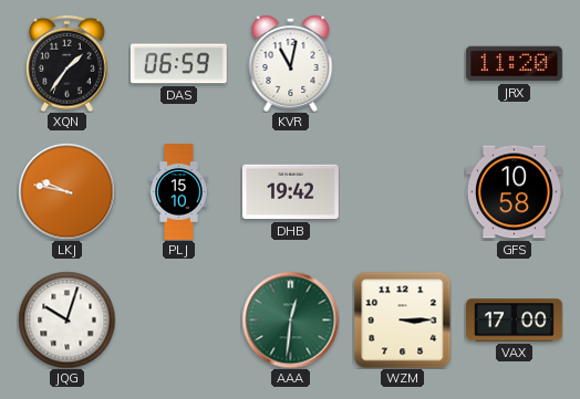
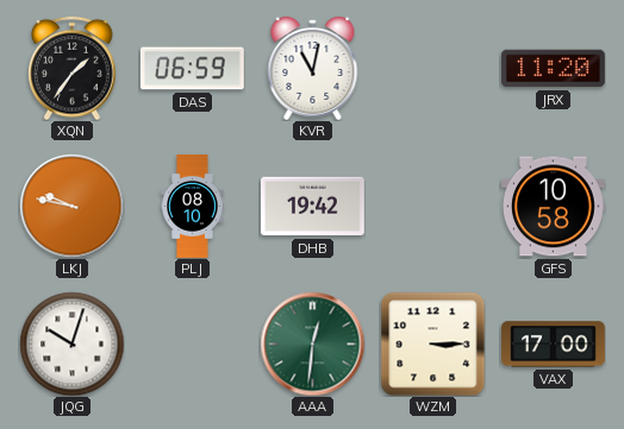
PLJ: 15:10 -> 08:10
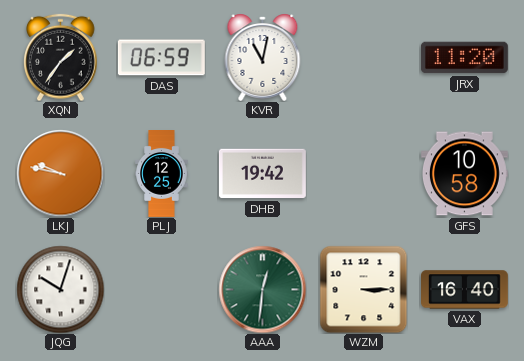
PLJ: 08:10 -> 12:25
VAX: 17:00 -> 16:40
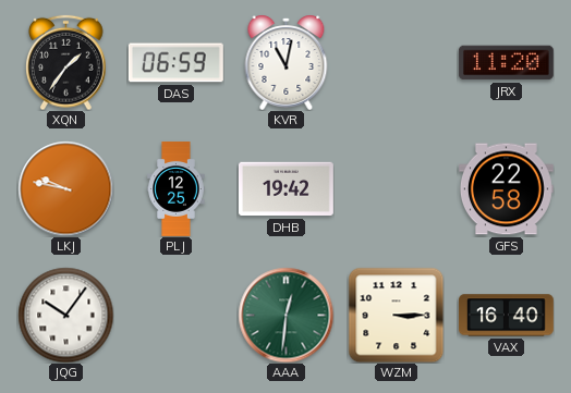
GFS: 10:58 -> 22:58
JQG: 10:03 -> 10:06
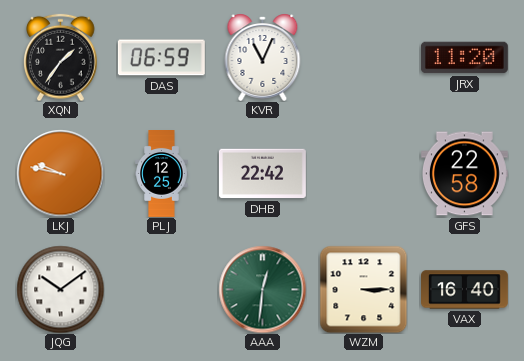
KVR: 11:02 -> 11:04
DHB: 19:42 -> 22:42
JQG: 10:06 -> 10:09
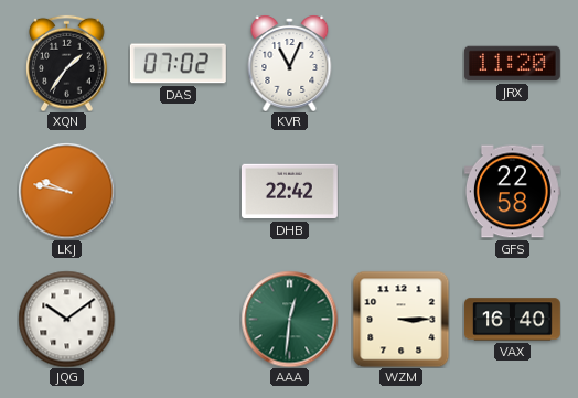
DAS: 06:59 -> 07:02
PLJ: 12:25 -> none
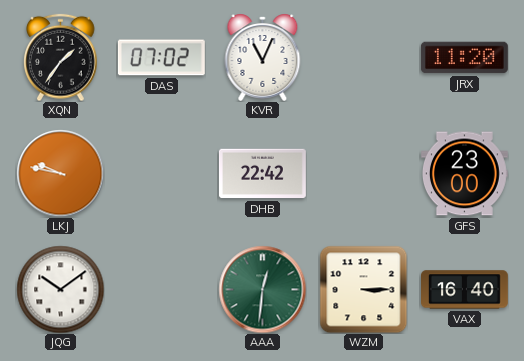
GFS: 22:58 -> 23:00
